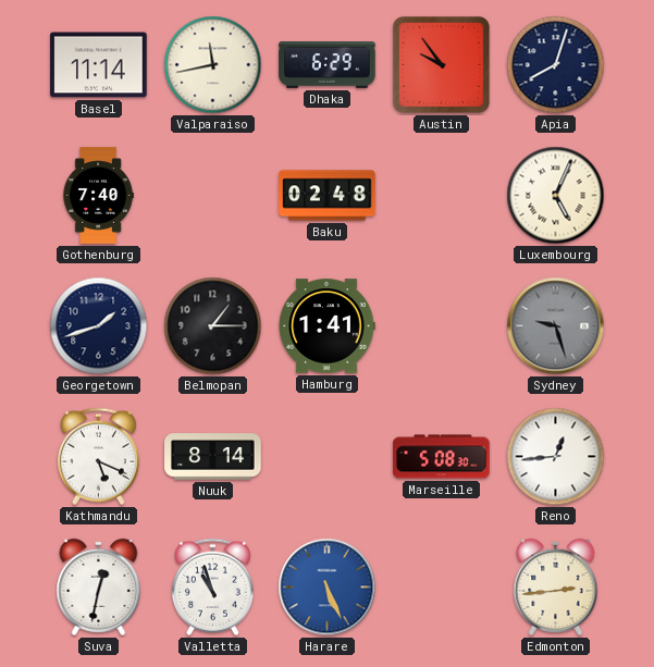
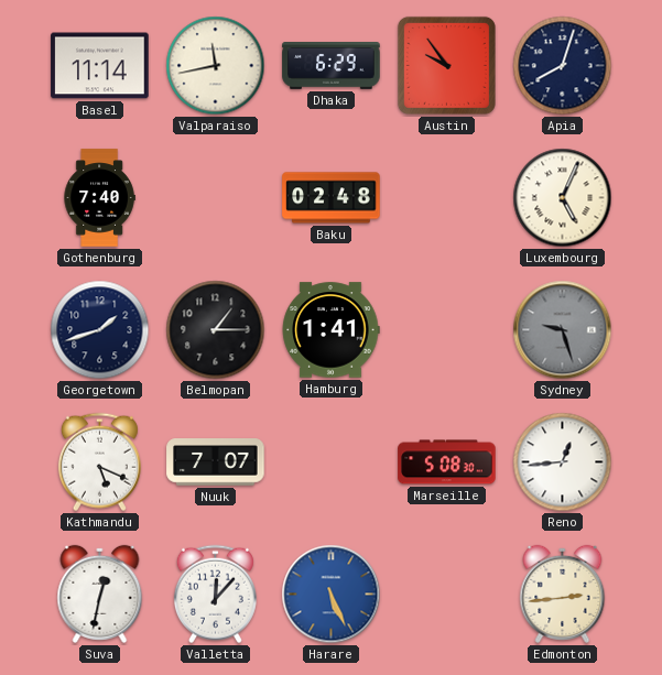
Nuuk: 8:14 -> 7:07
Valletta: 10:57 -> 12:07
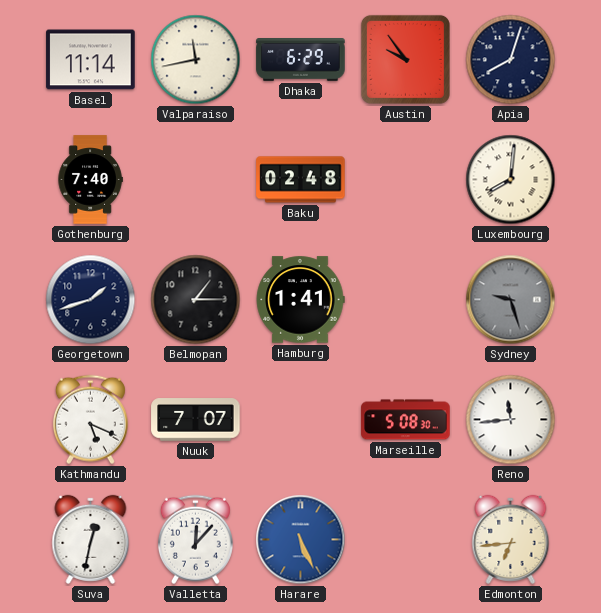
Luxembourg: 5:04 -> 8:01
Reno: 12:44 -> 11:44
Edmonton: 2:44 -> 6:44
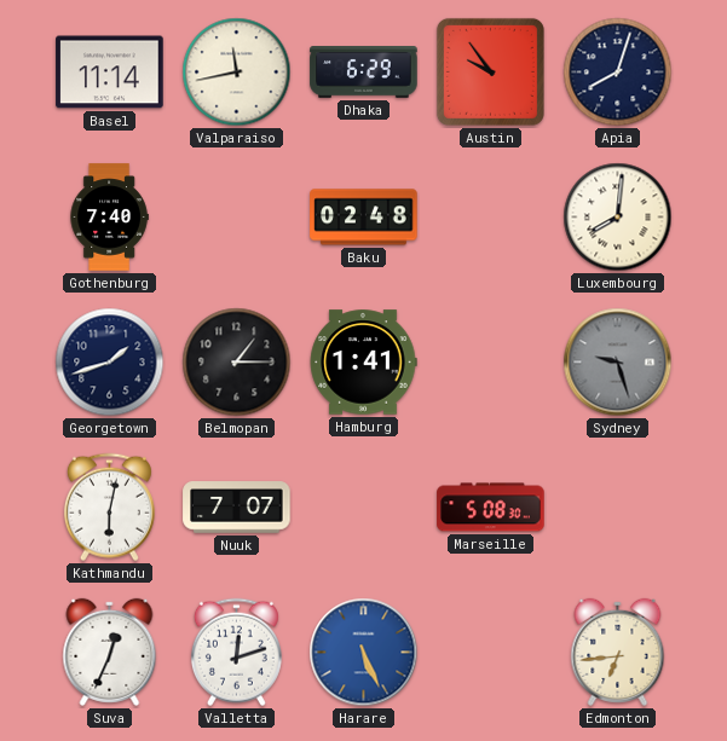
Kathmandu: 5:19 -> 6:02
Reno: 11:44 -> none
Suva: 12:32 -> 12:34
Valletta: 12:07 -> 12:12
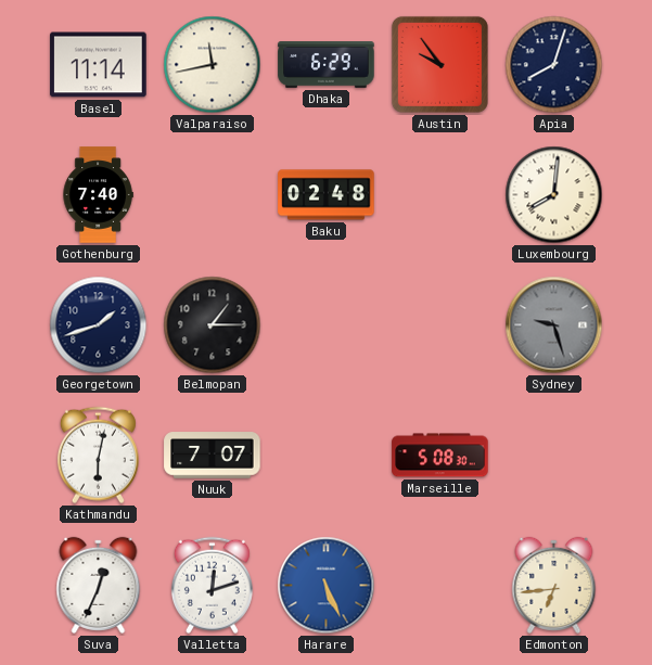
Hamburg: 1:41 -> none
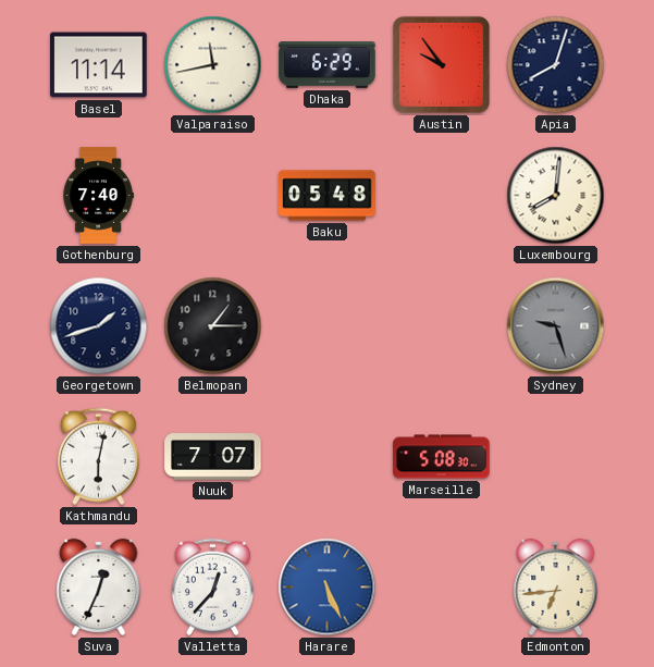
Baku: 02:48 -> 05:48
Valletta: 12:12 -> 12:37
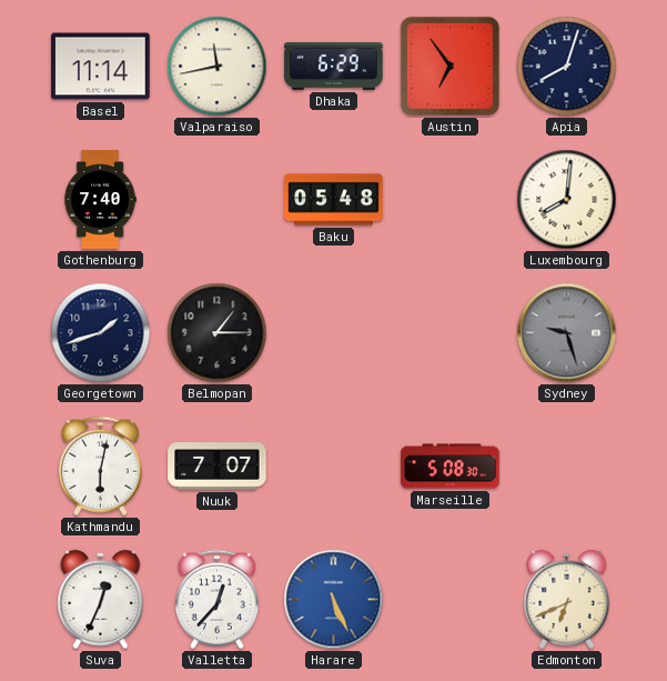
Austin: 9:54 -> 6:54
Edmonton: 6:44 -> 6:41
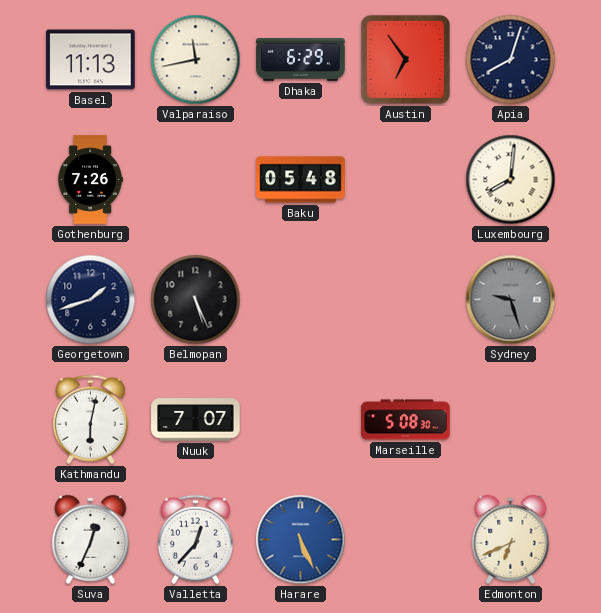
Basel: 11:14 -> 11:13
Gothenburg: 7:40 -> 7:26
Belmopan: 1:15 -> 5:26
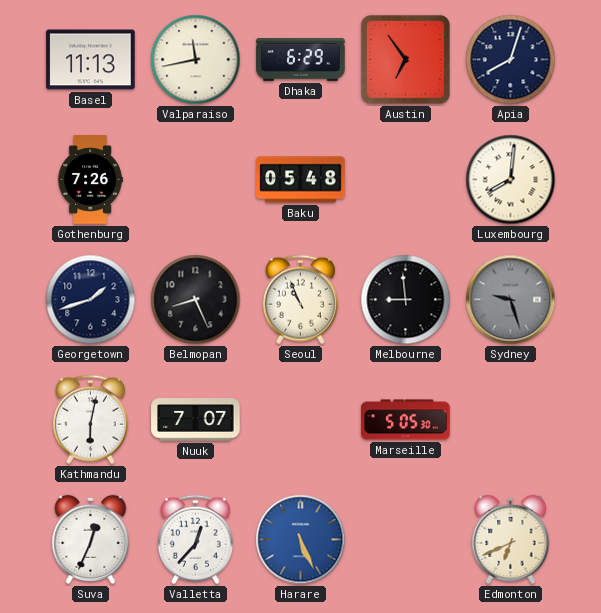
Belmopan: 5:26 -> 8:26
Seoul: none -> 10:56
Melbourne: none -> 8:59
Marseille: 5:08 -> 5:05
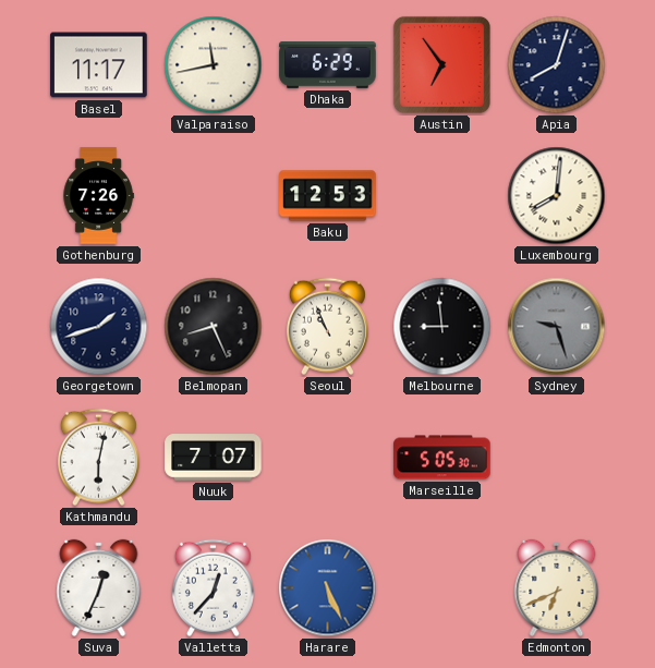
Basel: 11:13 -> 11:17
Baku: 05:48 -> 12:53
